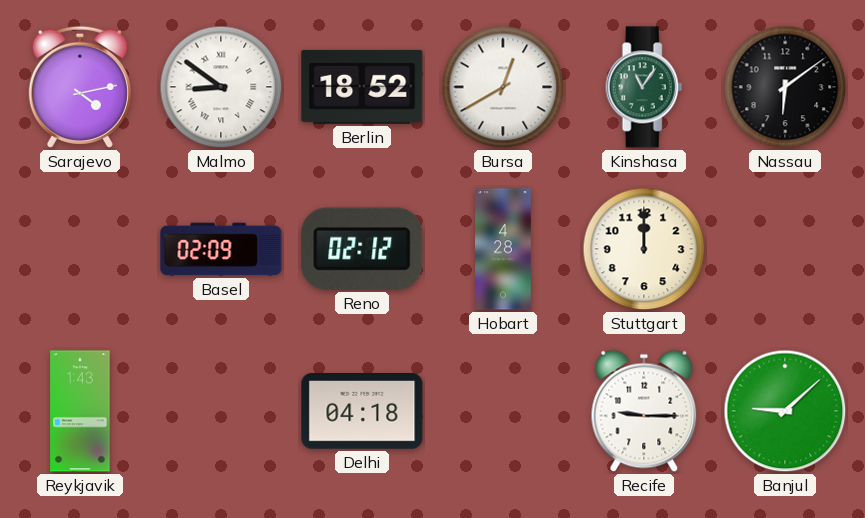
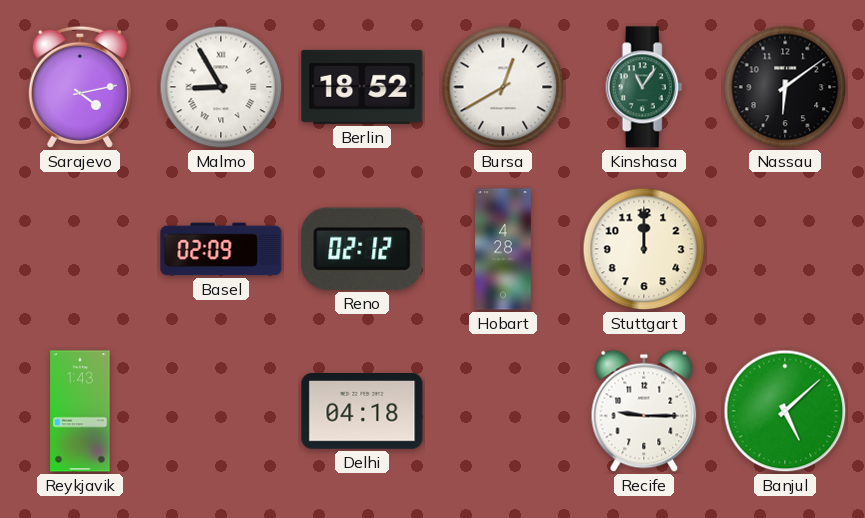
Malmo: 8:51 -> 8:55
Banjul: 9:08 -> 5:08
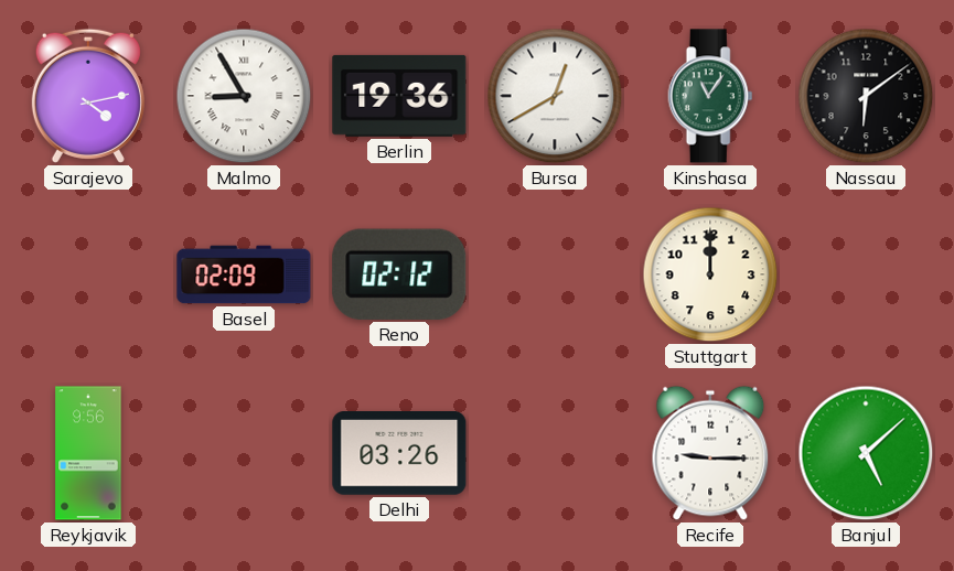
Berlin: 18:52 -> 19:36
Hobart: 4:28 -> none
Reykjavik: 1:43 -> 9:56
Delhi: 04:18 -> 03:26
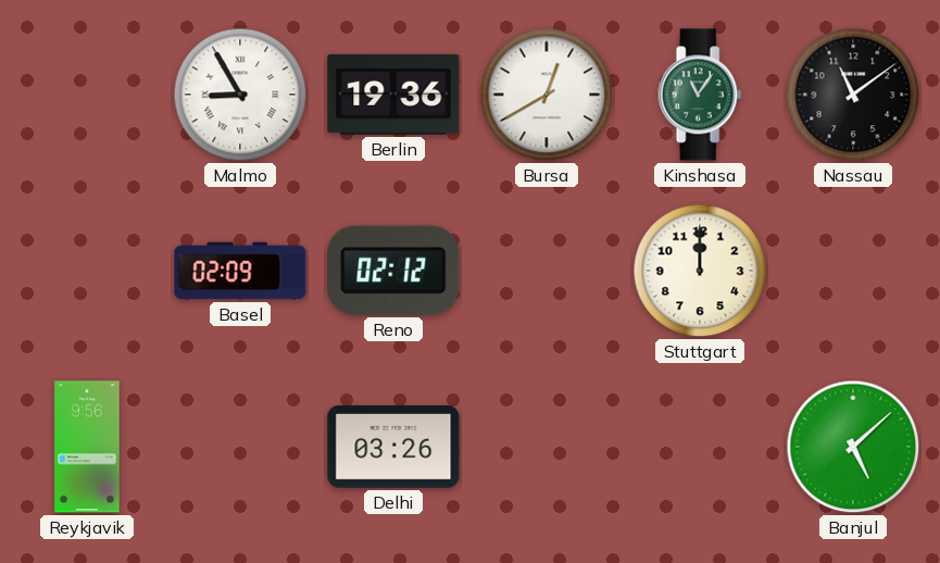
Sarajevo: 4:13 -> none
Nassau: 6:09 -> 11:09
Recife: 9:15 -> none
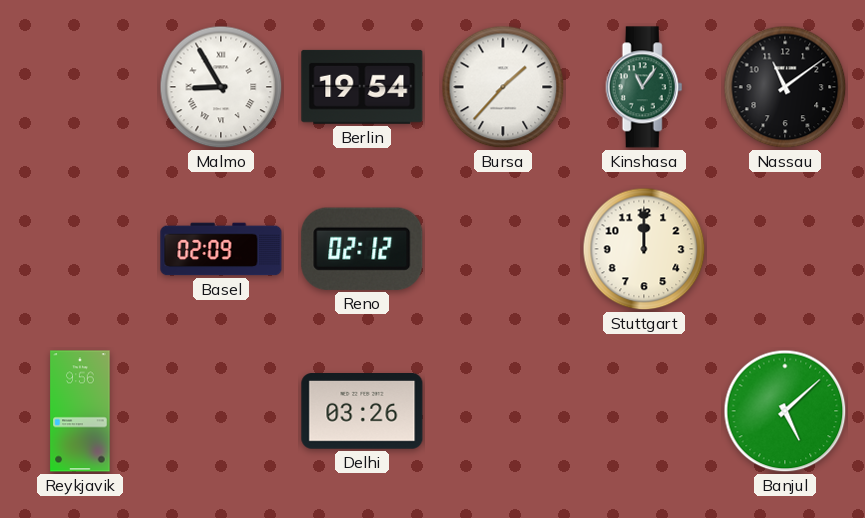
Berlin: 19:36 -> 19:54
Bursa: 12:40 -> 1:37
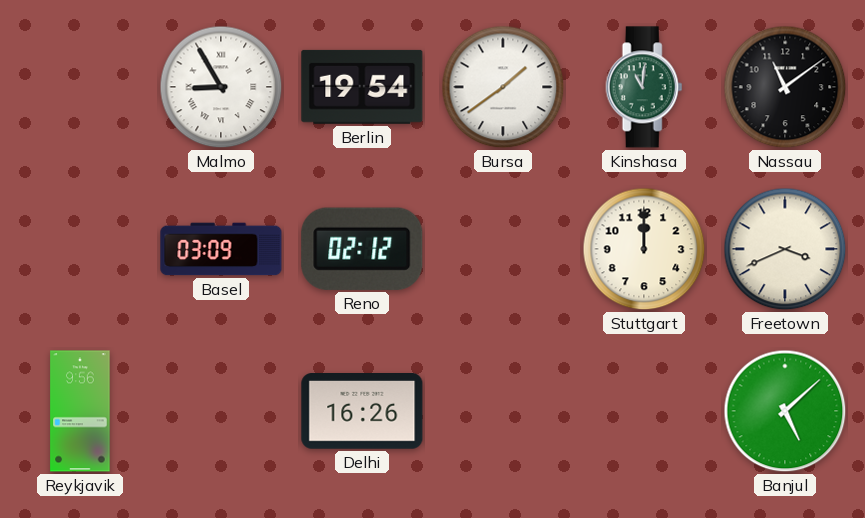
Bursa: 1:37 -> 1:39
Kinshasa: 11:06 -> 11:01
Basel: 02:09 -> 03:09
Freetown: none -> 3:41
Delhi: 03:26 -> 16:26
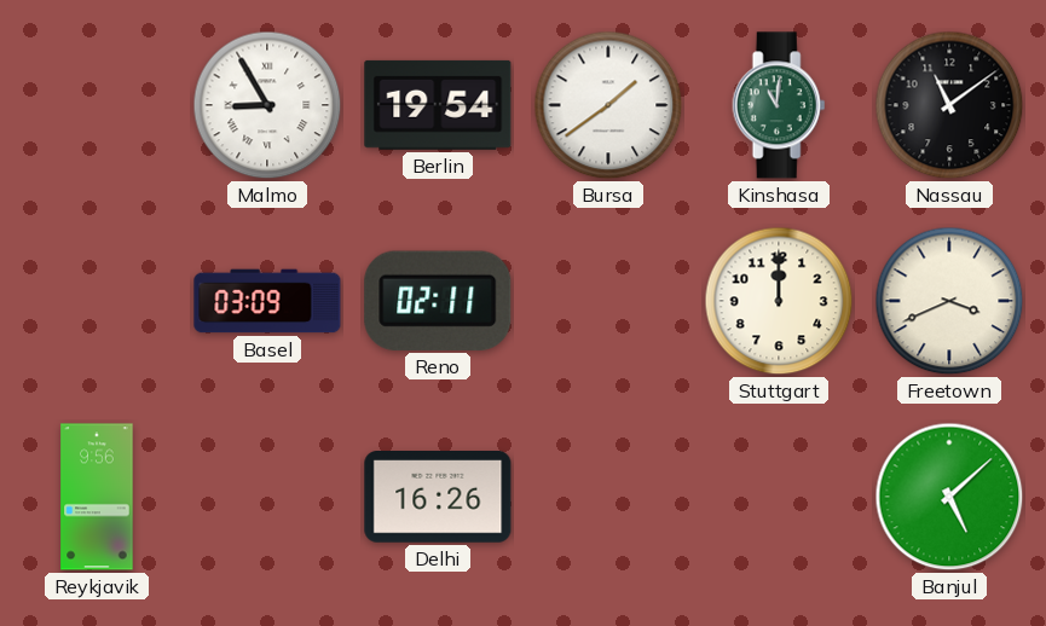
Reno: 02:12 -> 02:11
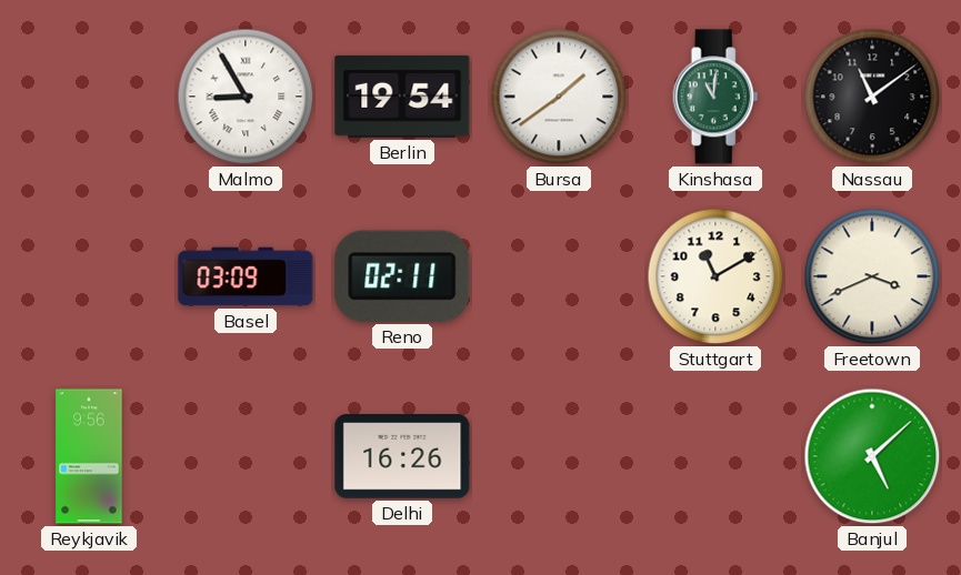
Stuttgart: 12:00 -> 11:10
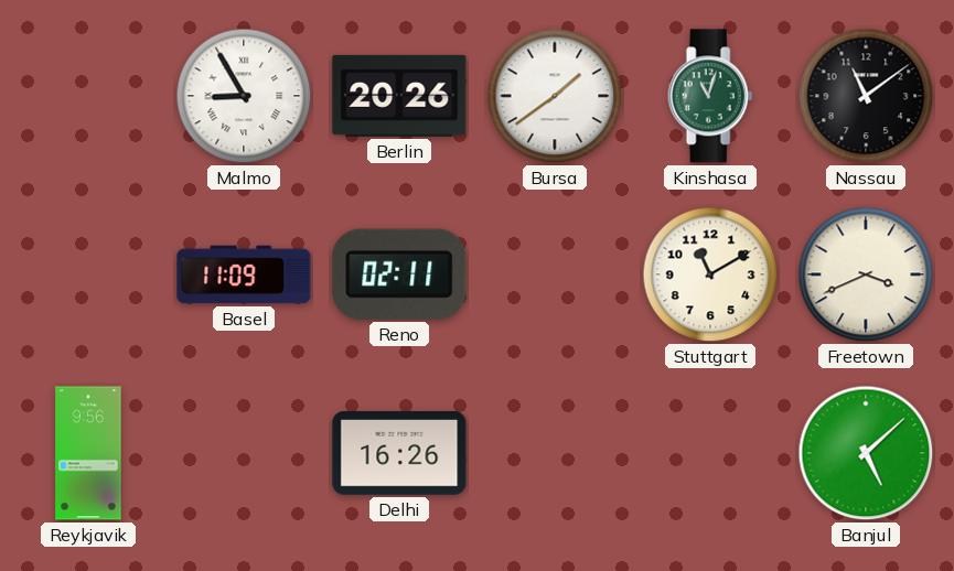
Berlin: 19:54 -> 20:26
Kinshasa: 11:01 -> 11:03
Basel: 03:09 -> 11:09
